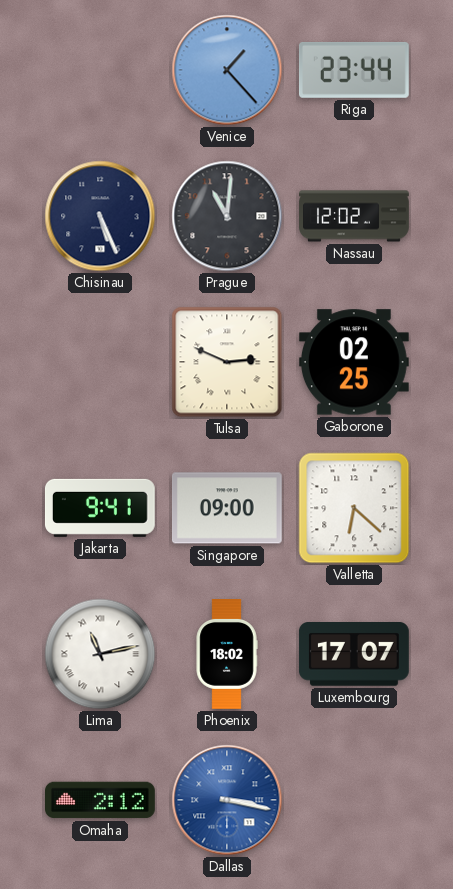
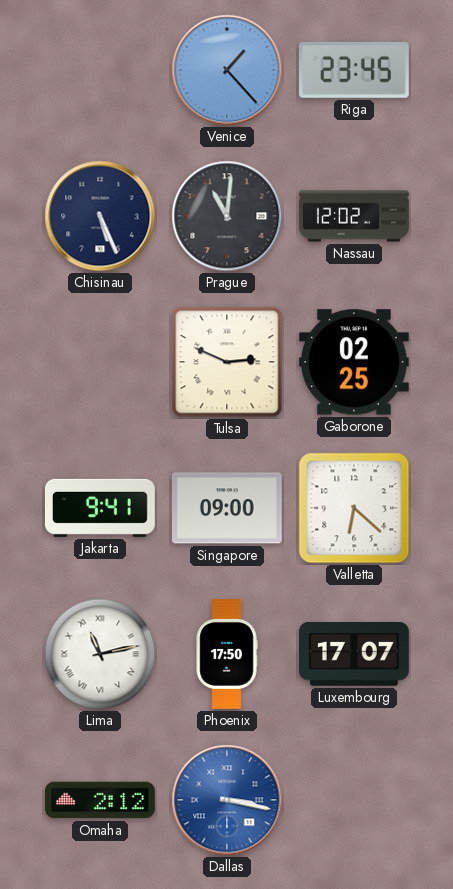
Riga: 23:44 -> 23:45
Phoenix: 18:02 -> 17:50
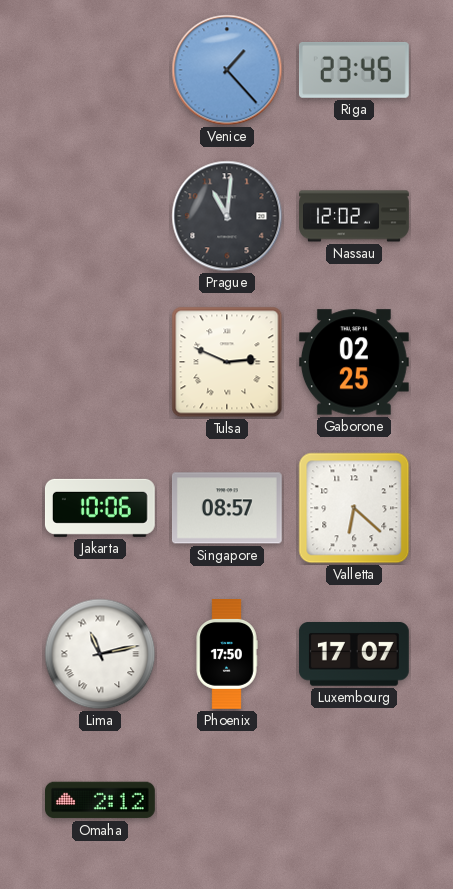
Chisinau: 5:26 -> none
Jakarta: 9:41 -> 10:06
Singapore: 09:00 -> 08:57
Dallas: 3:17 -> none
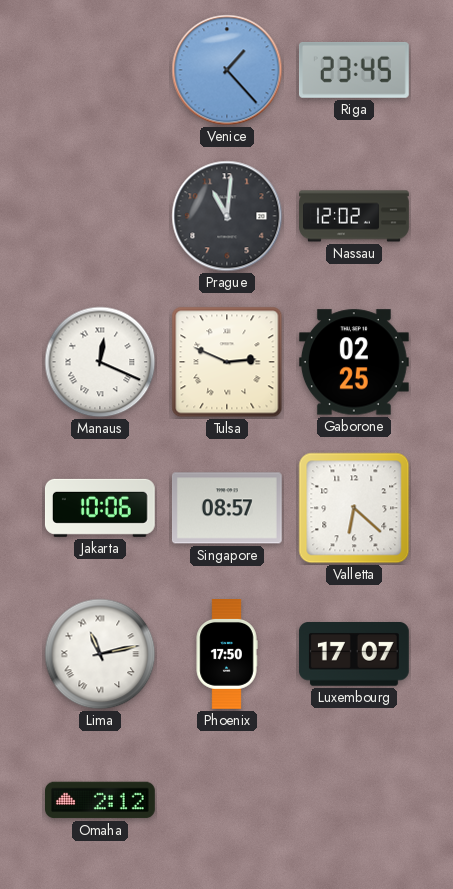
Manaus: none -> 12:19
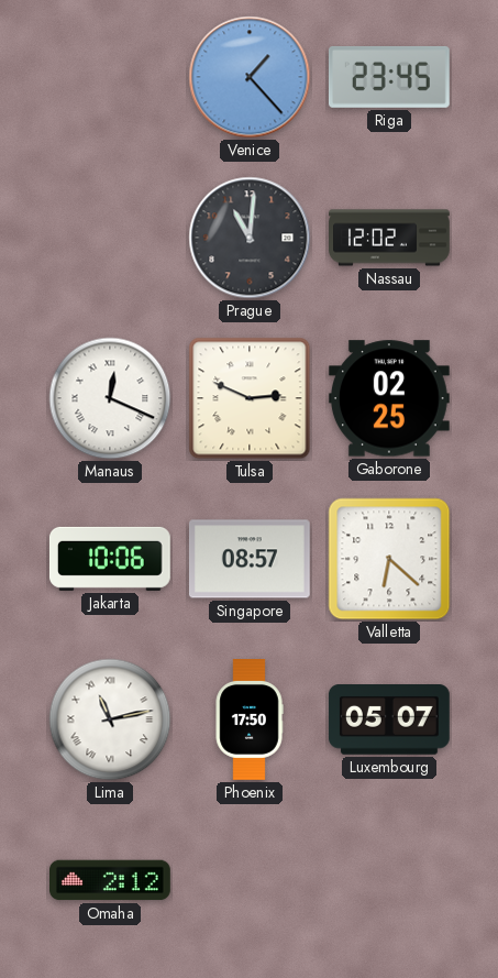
Luxembourg: 17:07 -> 05:07
